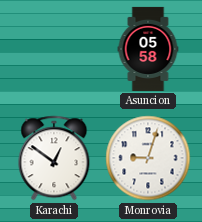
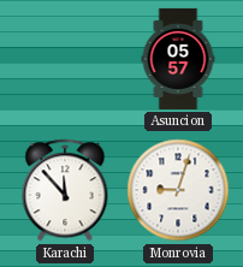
Asuncion: 05:58 -> 05:57
Karachi: 12:51 -> 11:53
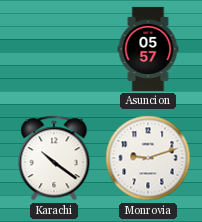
Karachi: 11:53 -> 10:21
Monrovia: 9:03 -> 9:12
